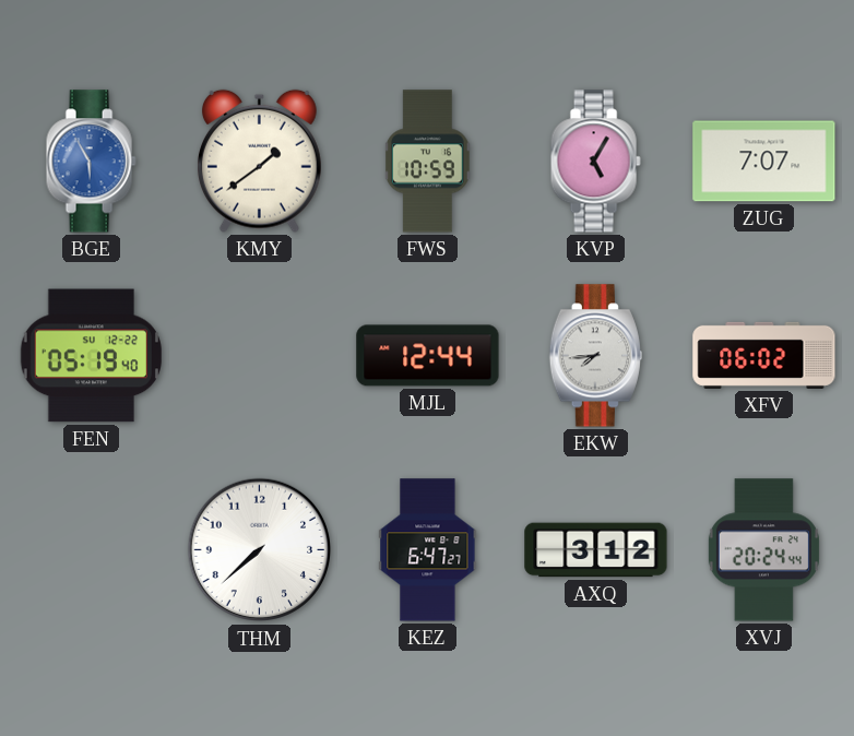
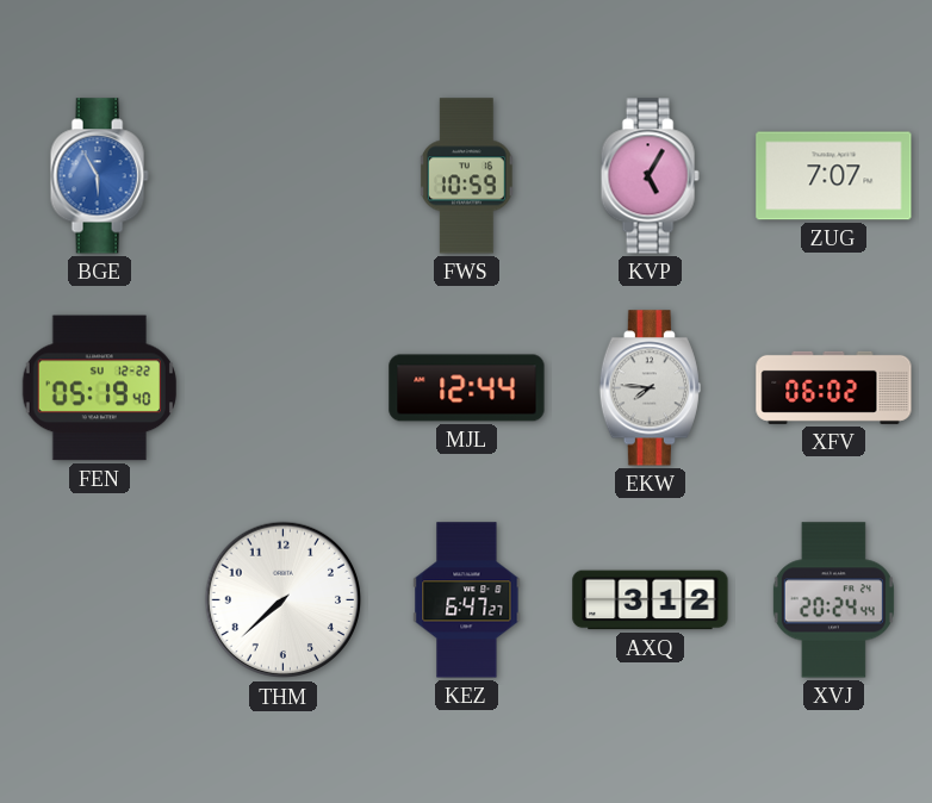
KMY: 1:39 -> none
EKW: 7:44 -> 7:46
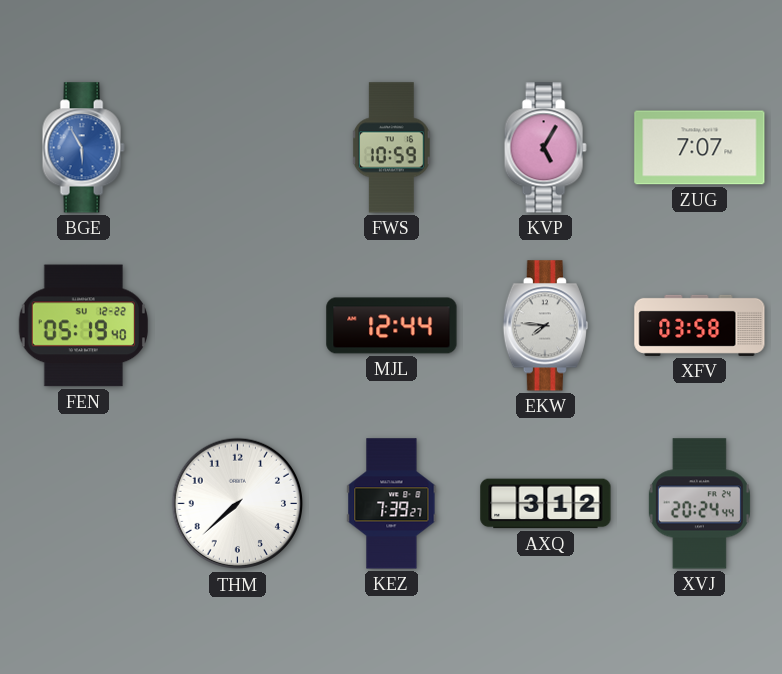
XFV: 06:02 -> 03:58
KEZ: 6:47 -> 7:39
